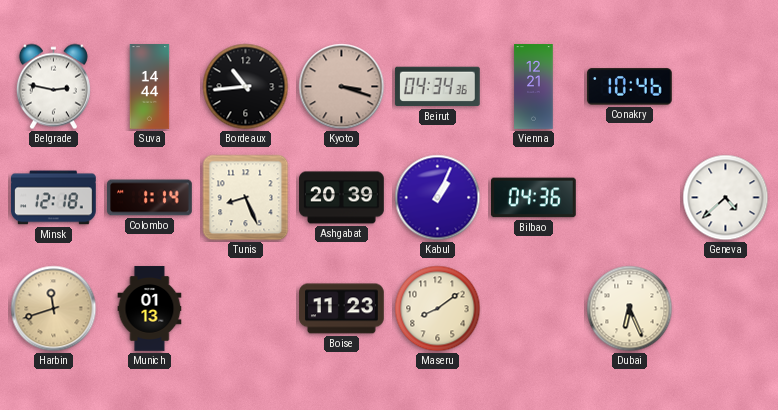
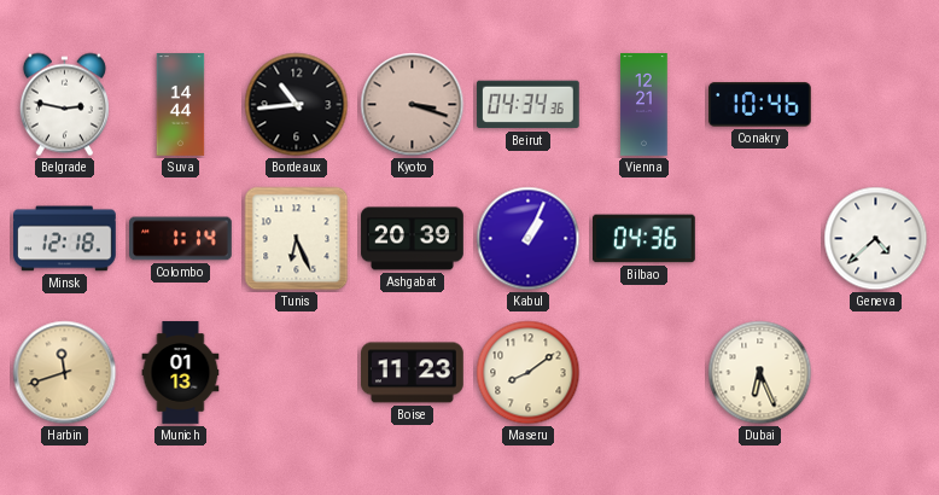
Tunis: 8:26 -> 6:26
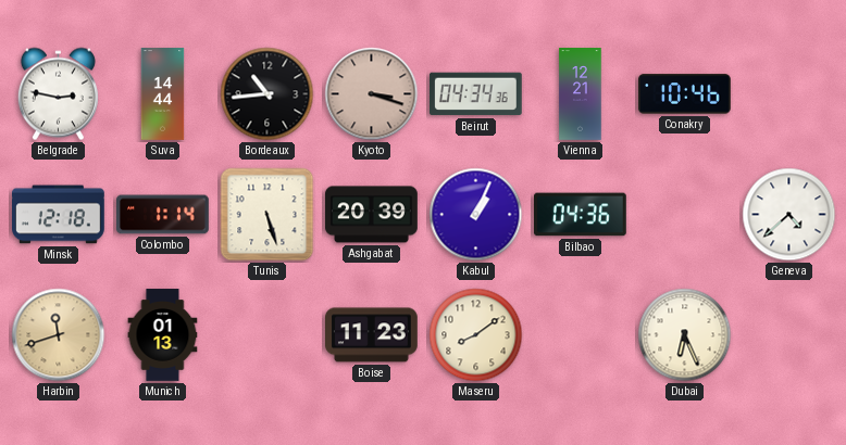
Tunis: 6:26 -> 5:27
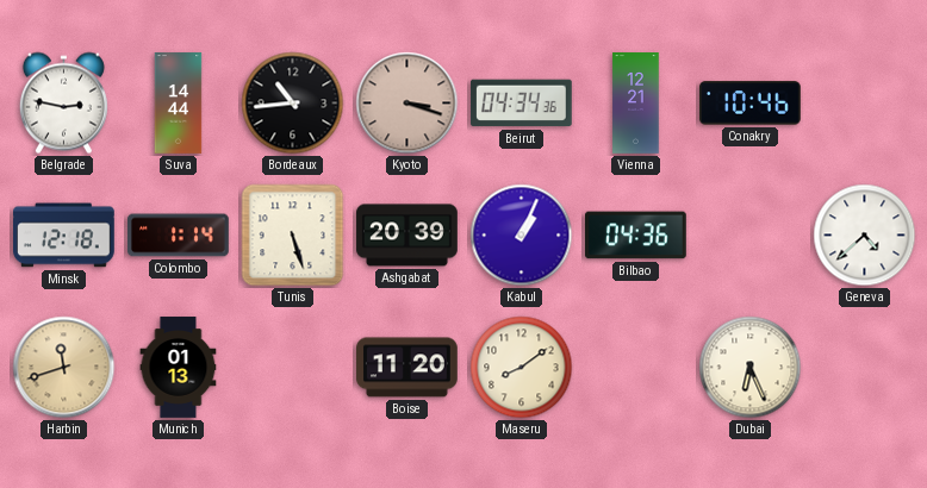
Boise: 11:23 -> 11:20
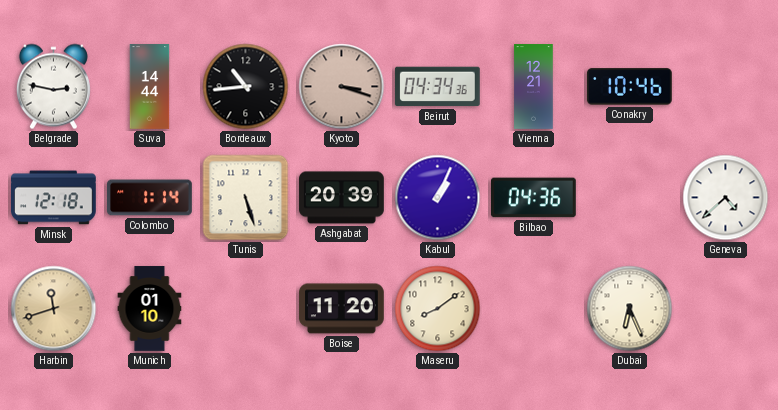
Munich: 01:13 -> 01:10
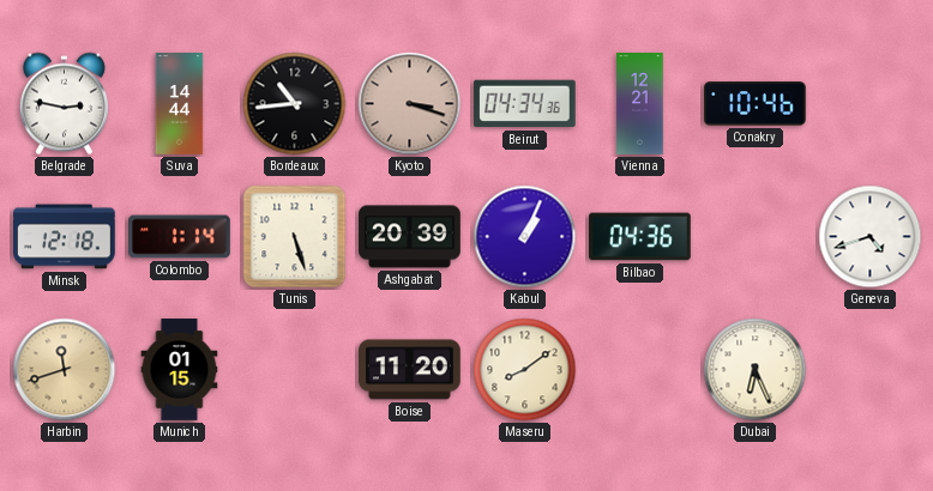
Geneva: 4:38 -> 4:42
Munich: 01:10 -> 01:15
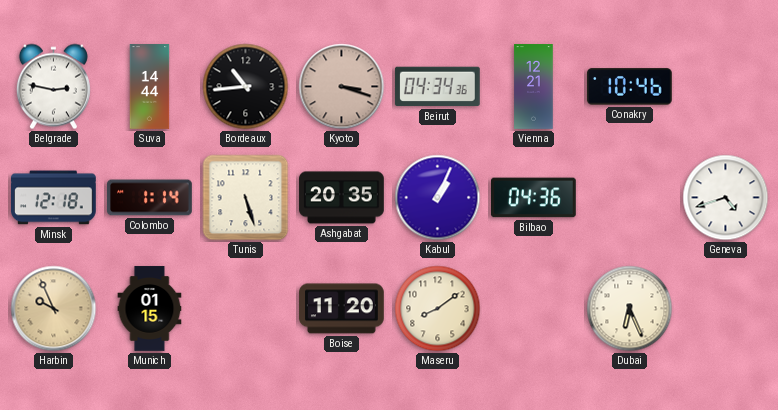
Ashgabat: 20:39 -> 20:35
Harbin: 11:42 -> 9:56
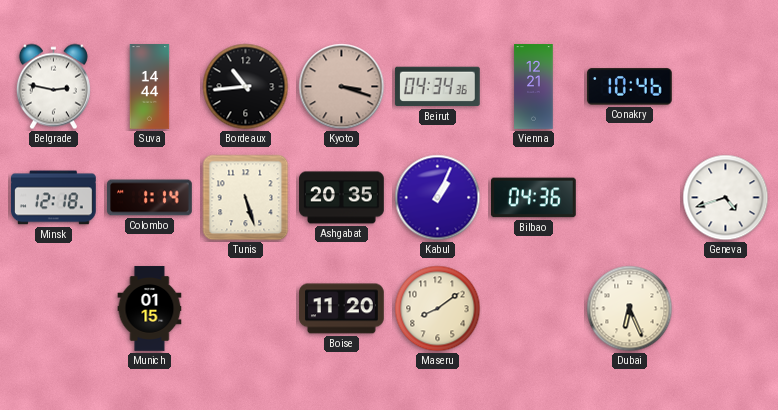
Harbin: 9:56 -> none
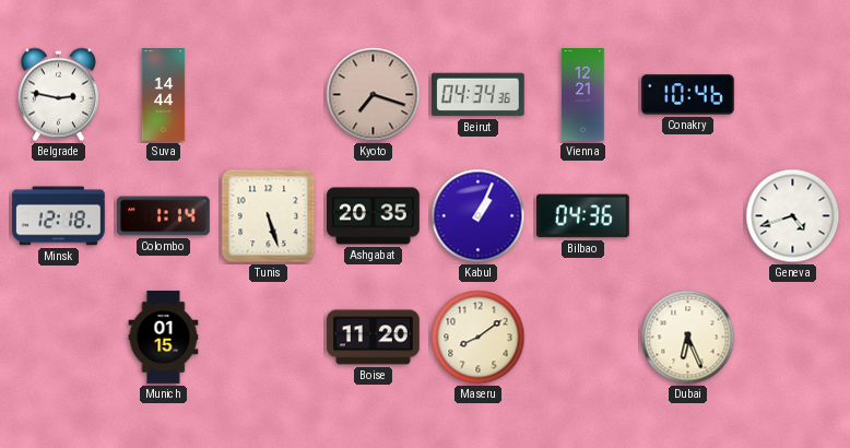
Bordeaux: 10:44 -> none
Kyoto: 3:18 -> 7:18
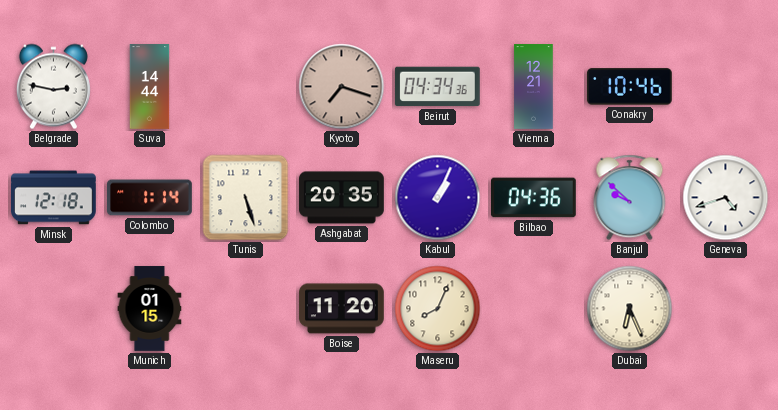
Banjul: none -> 9:52
Maseru: 8:09 -> 8:04
